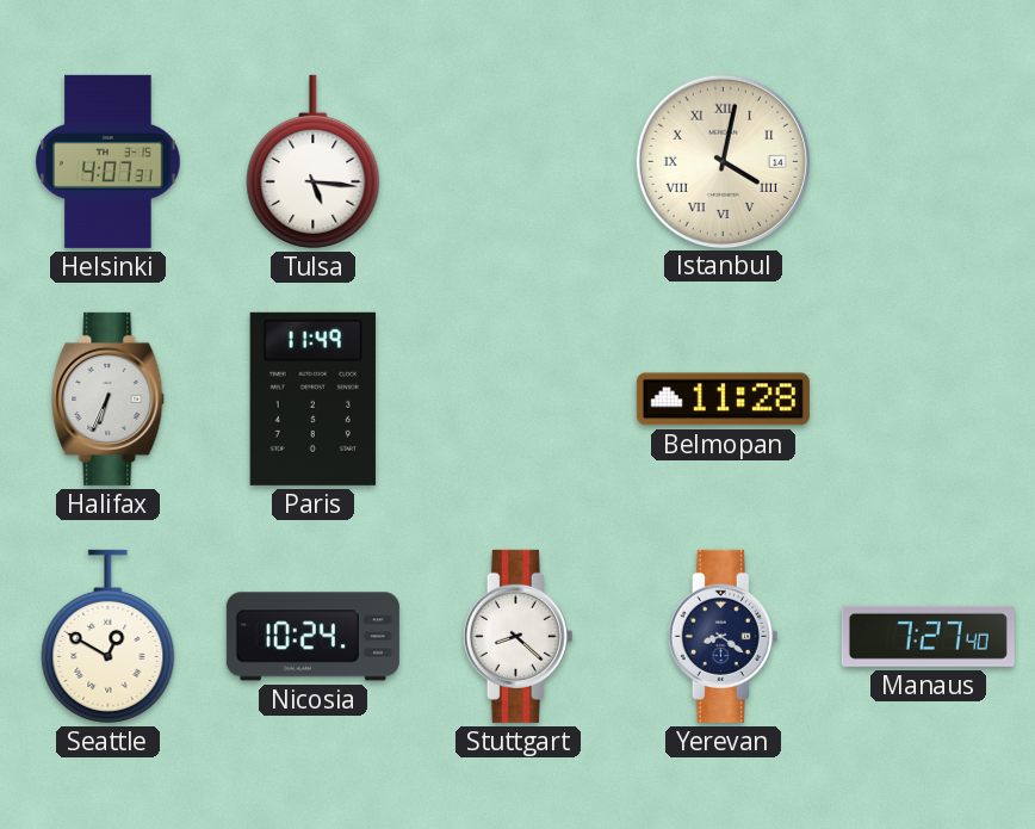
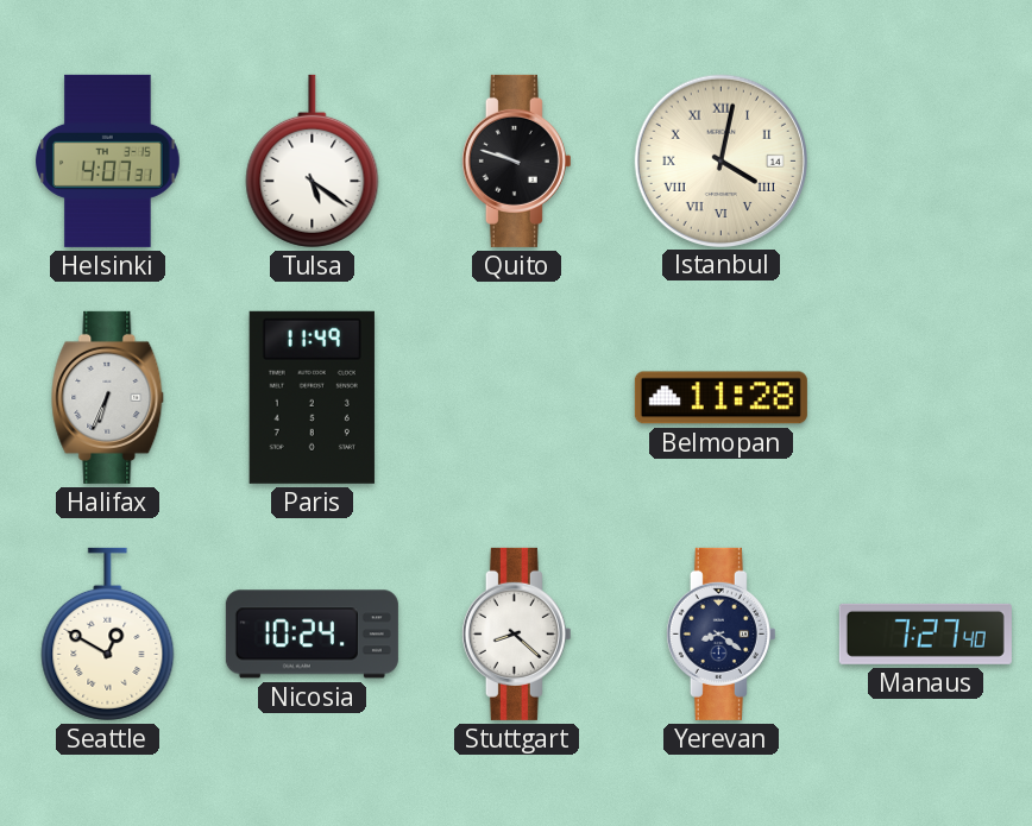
Tulsa: 5:16 -> 5:21
Quito: none -> 9:48
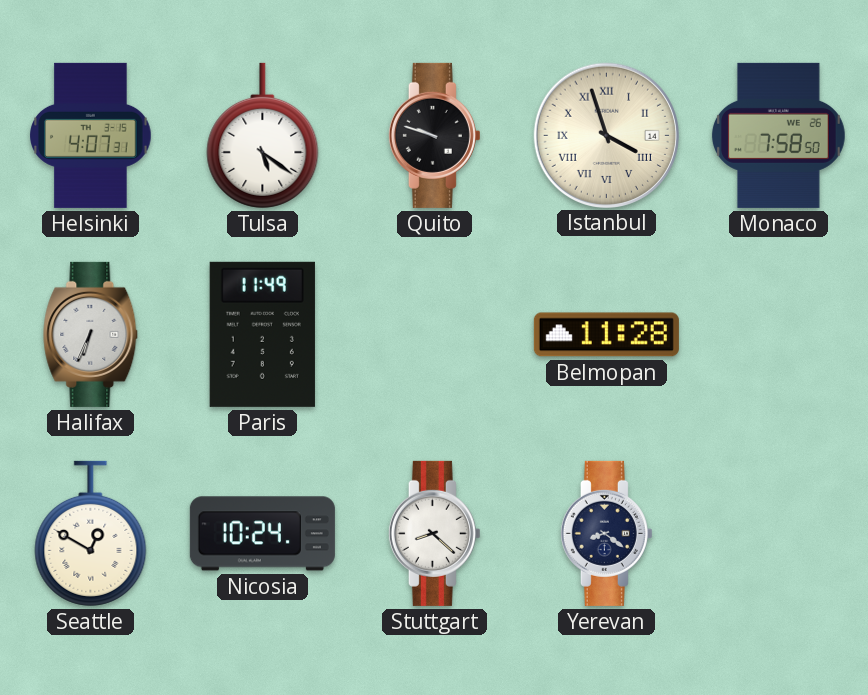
Istanbul: 4:02 -> 3:57
Monaco: none -> 7:58
Manaus: 7:27 -> none
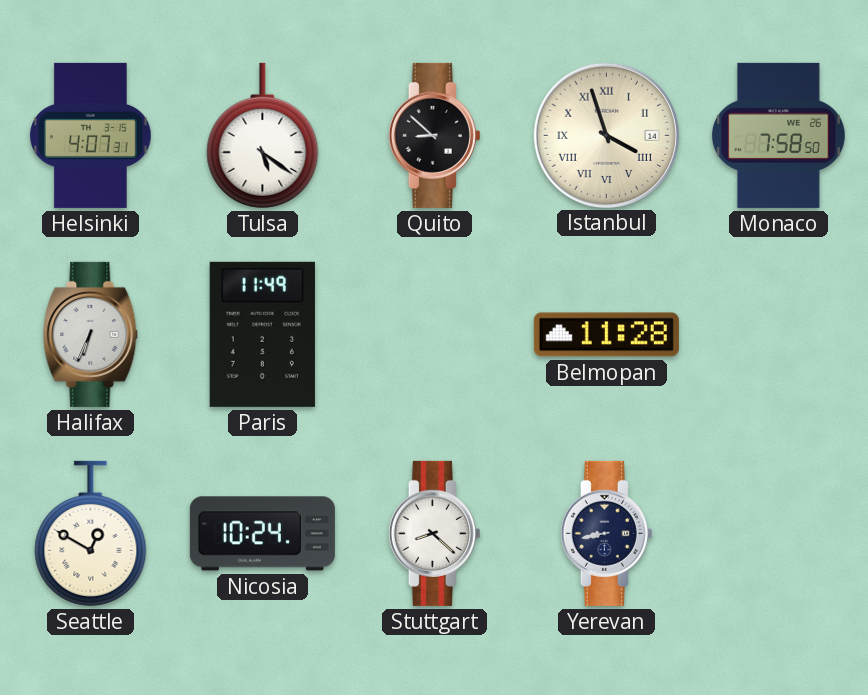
Quito: 9:48 -> 8:52
Yerevan: 8:21 -> 8:43
